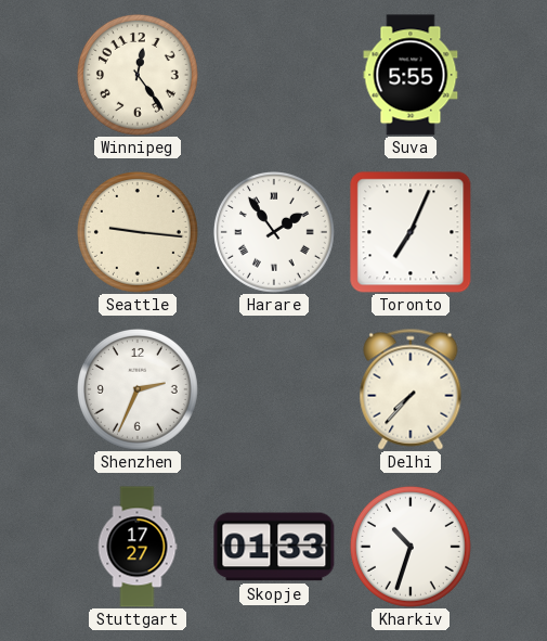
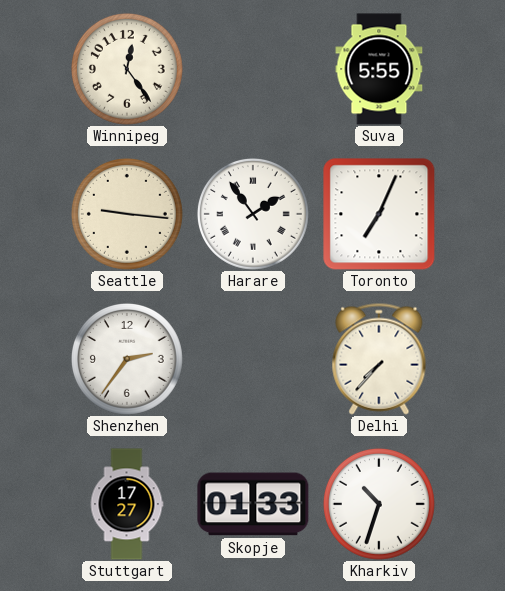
Shenzhen: 2:34 -> 2:36
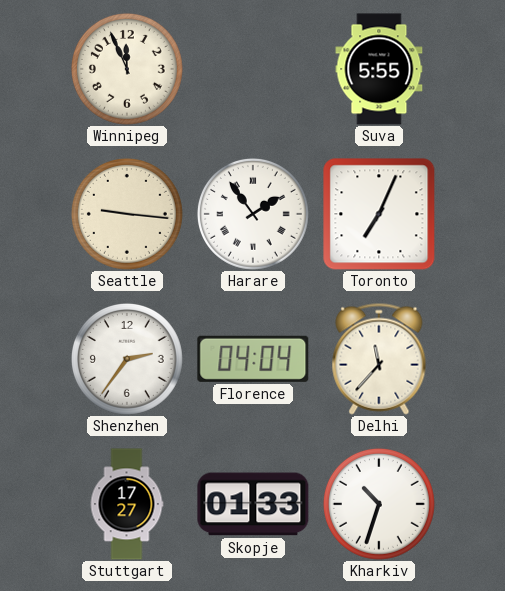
Winnipeg: 12:24 -> 11:56
Florence: none -> 04:04
Delhi: 7:37 -> 11:37
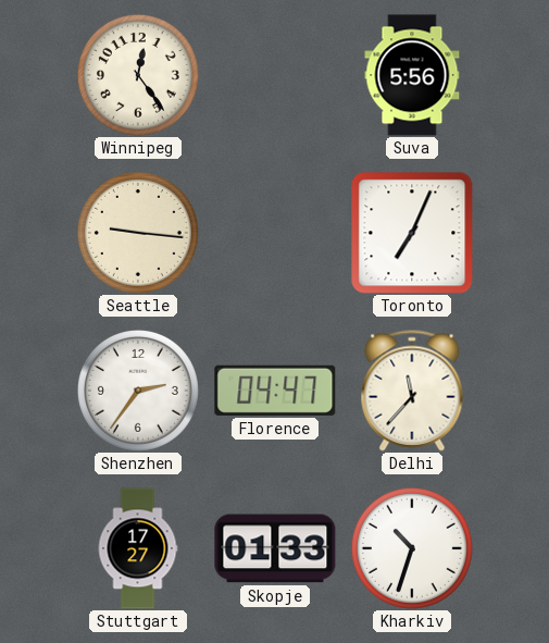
Winnipeg: 11:56 -> 12:24
Suva: 5:55 -> 5:56
Harare: 1:54 -> none
Florence: 04:04 -> 04:47
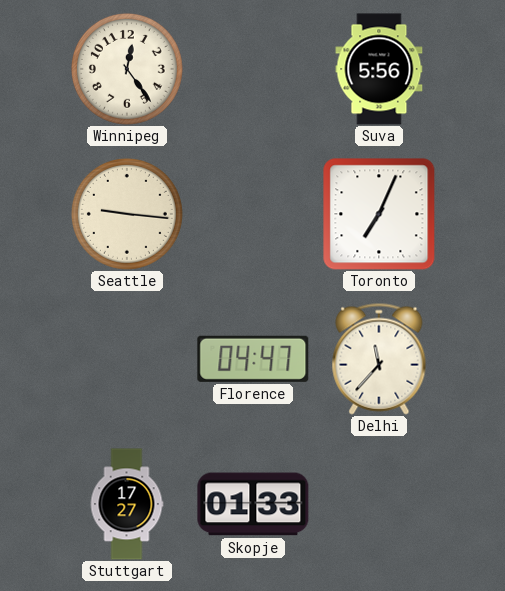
Shenzhen: 2:36 -> none
Kharkiv: 10:33 -> none
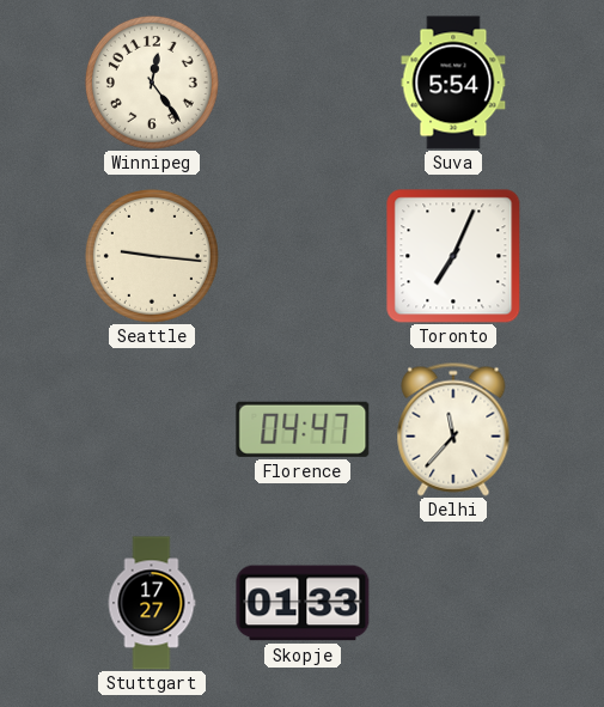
Suva: 5:56 -> 5:54
